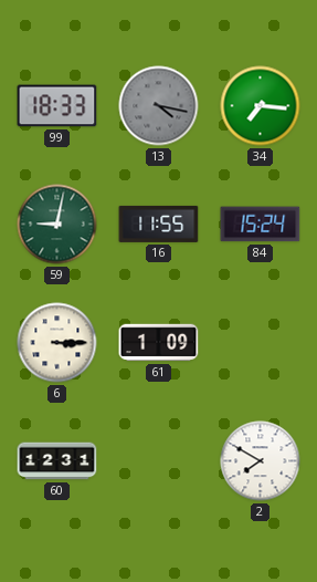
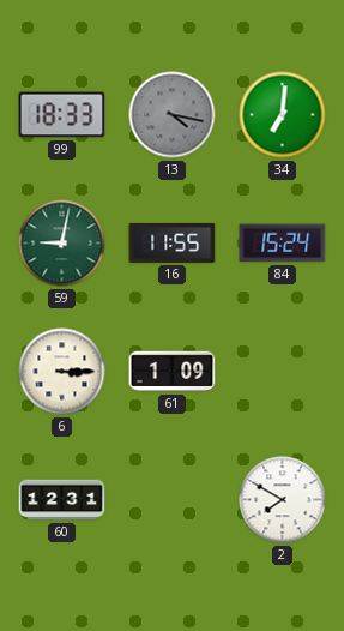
34: 7:16 -> 7:01
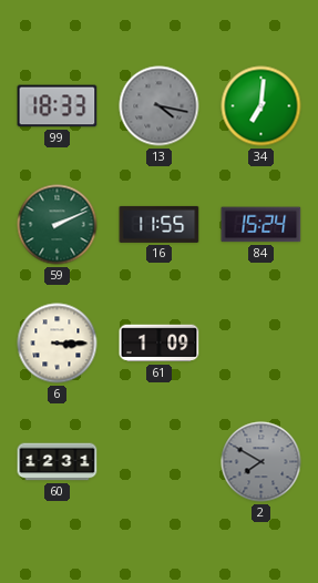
59: 9:02 -> 2:11
2 dial: white -> grey
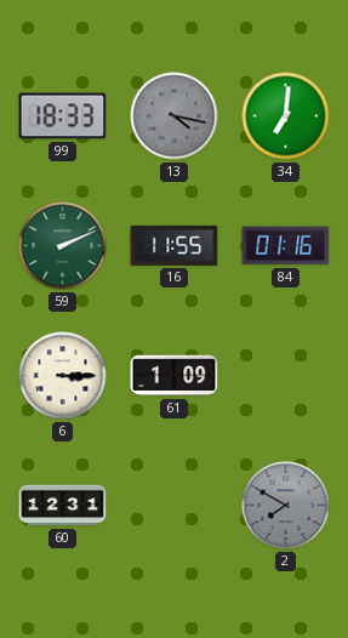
84: 15:24 -> 01:16
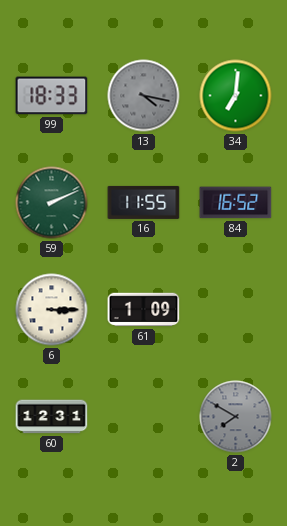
84: 01:16 -> 16:52
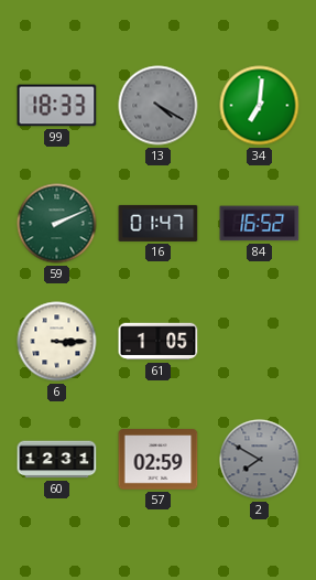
13: 4:17 -> 4:20
16: 11:55 -> 01:47
61: 1:09 -> 1:05
57: none -> 02:59
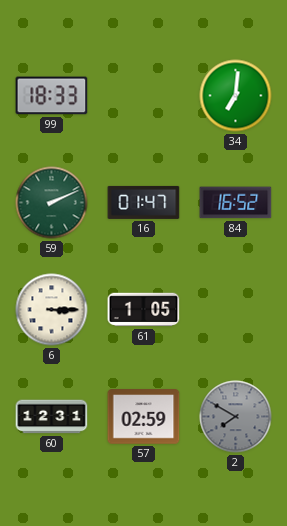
13: 4:20 -> none
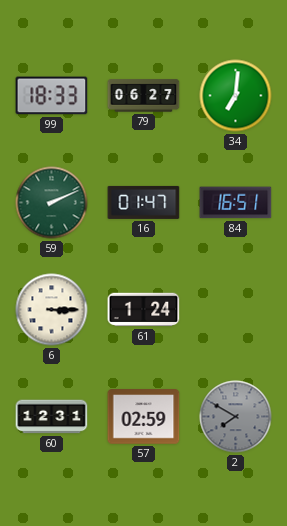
79: none -> 06:27
84: 16:52 -> 16:51
61: 1:05 -> 1:24
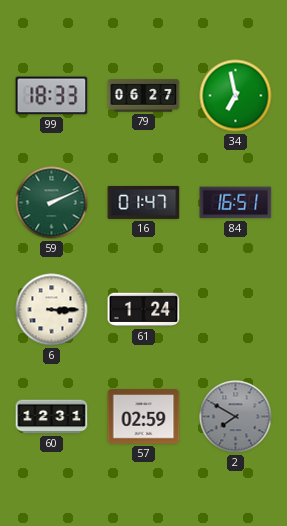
34: 7:01 -> 6:58
